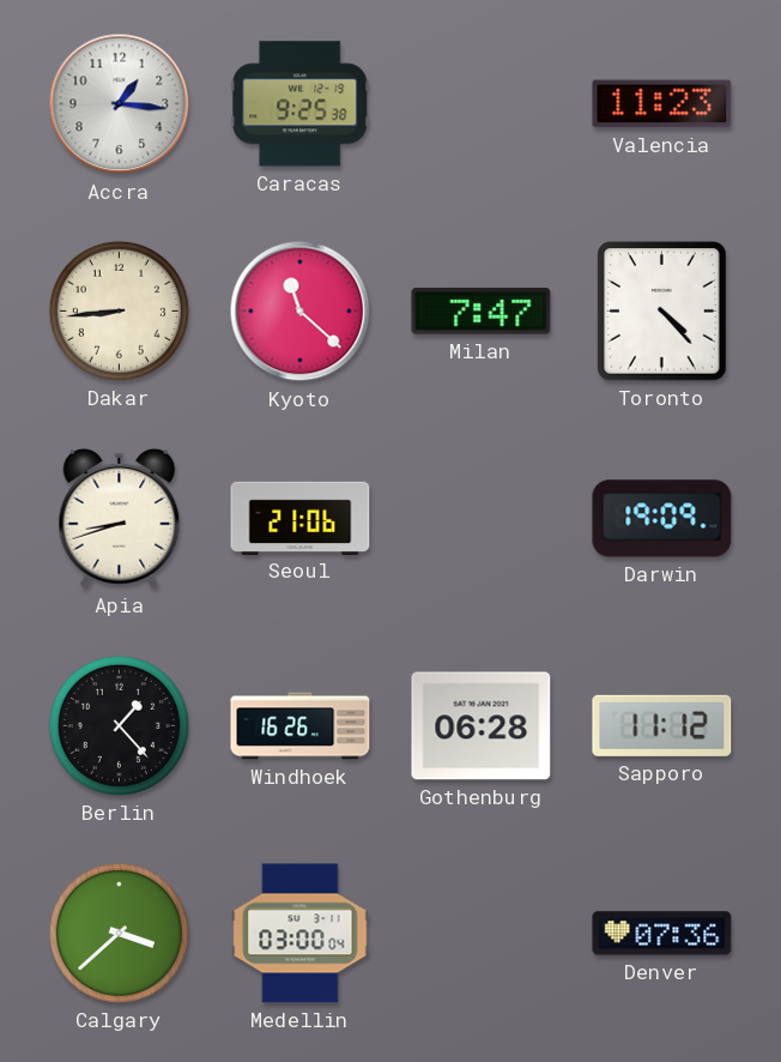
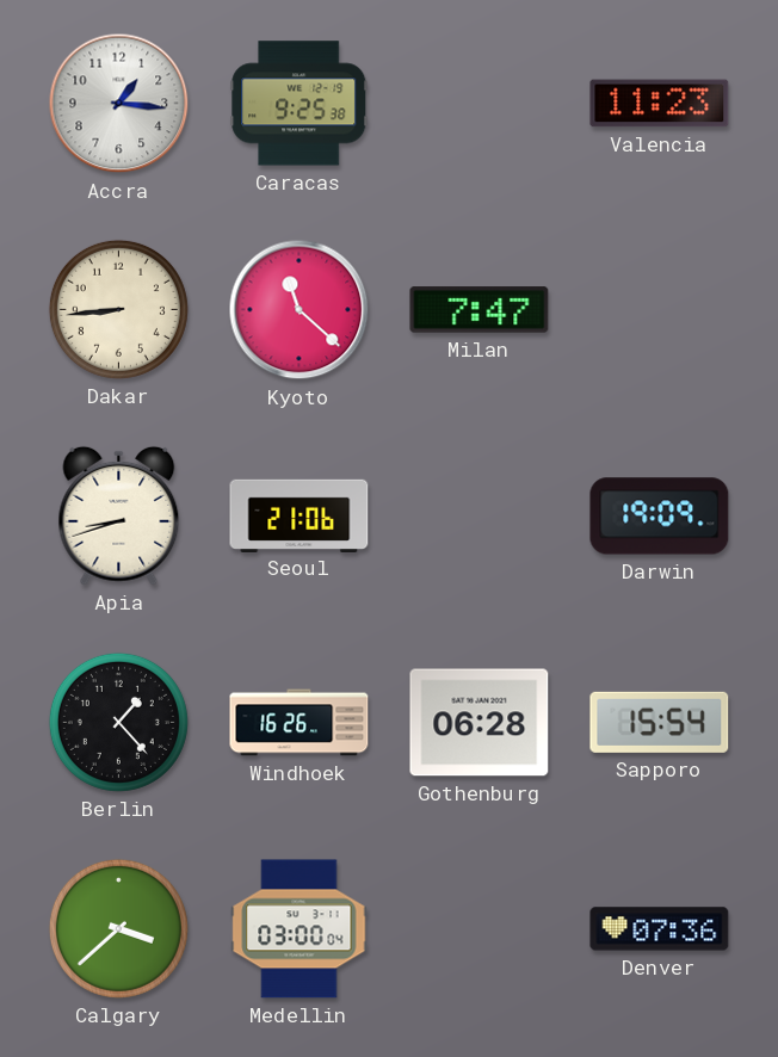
Toronto: 4:23 -> none
Sapporo: 11:12 -> 15:54
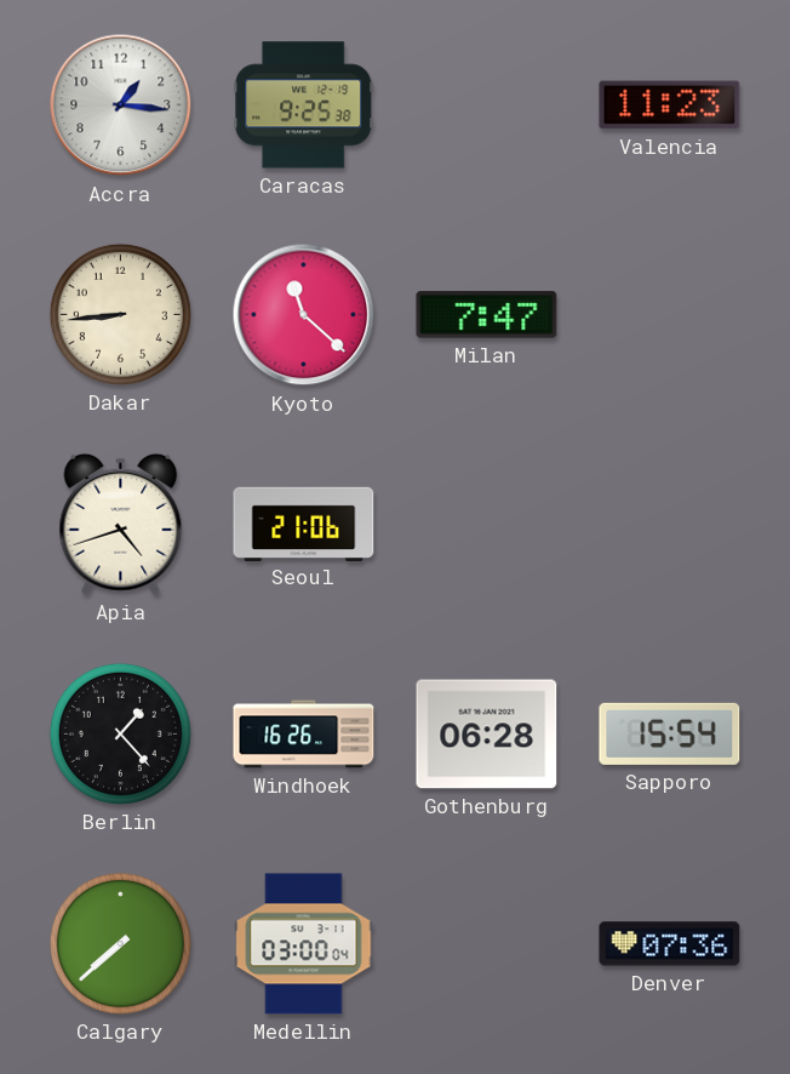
Apia: 8:42 -> 4:42
Darwin: 19:09 -> none
Calgary: 3:38 -> 7:38
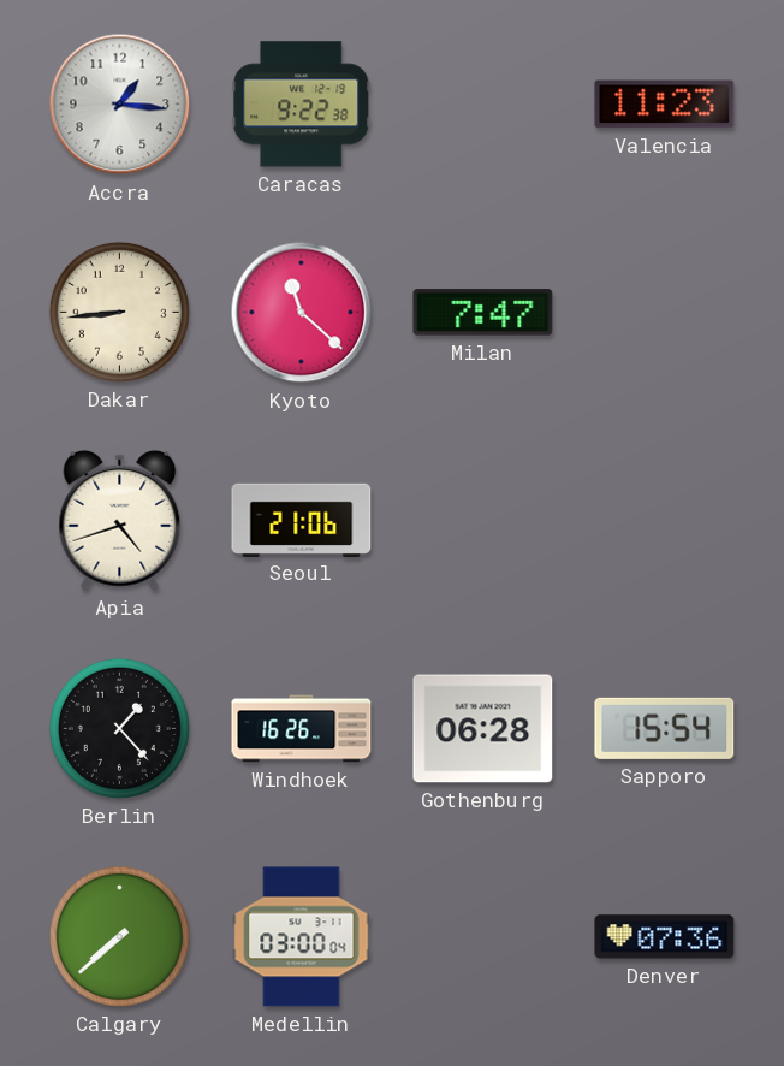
Caracas: 9:25 -> 9:22
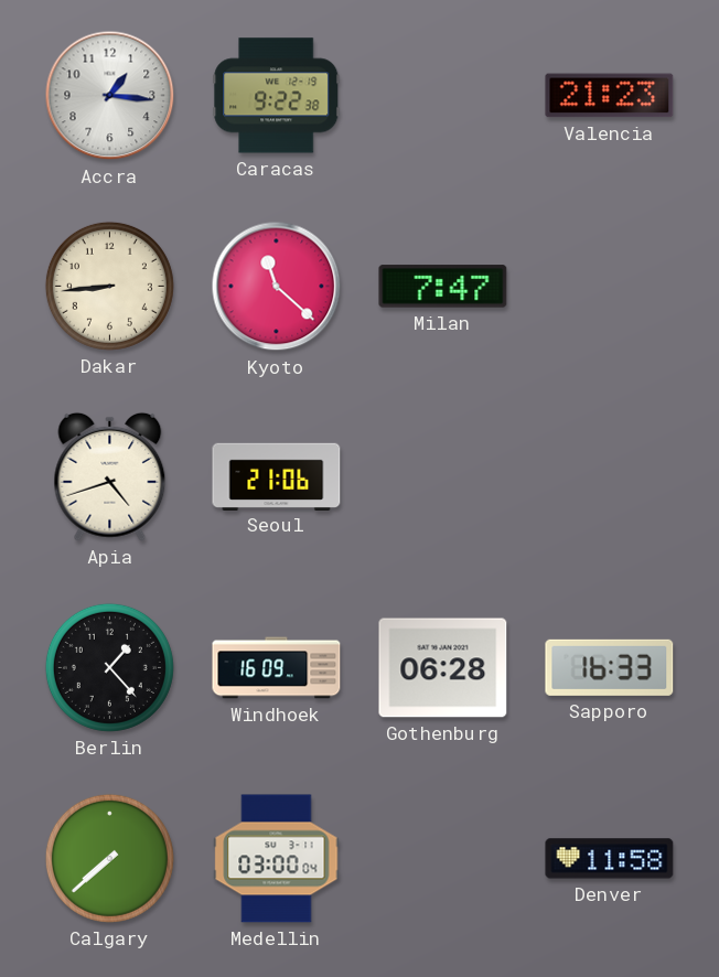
Valencia: 11:23 -> 21:23
Windhoek: 16:26 -> 16:09
Sapporo: 15:54 -> 16:33
Denver: 07:36 -> 11:58
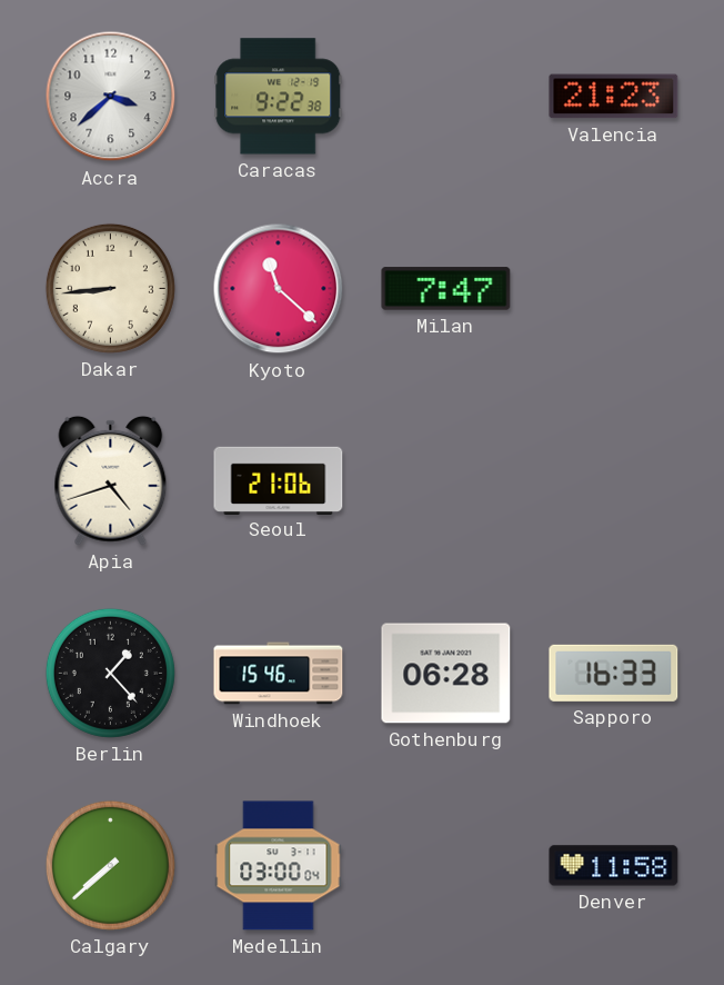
Accra: 1:16 -> 3:38
Windhoek: 16:09 -> 15:46
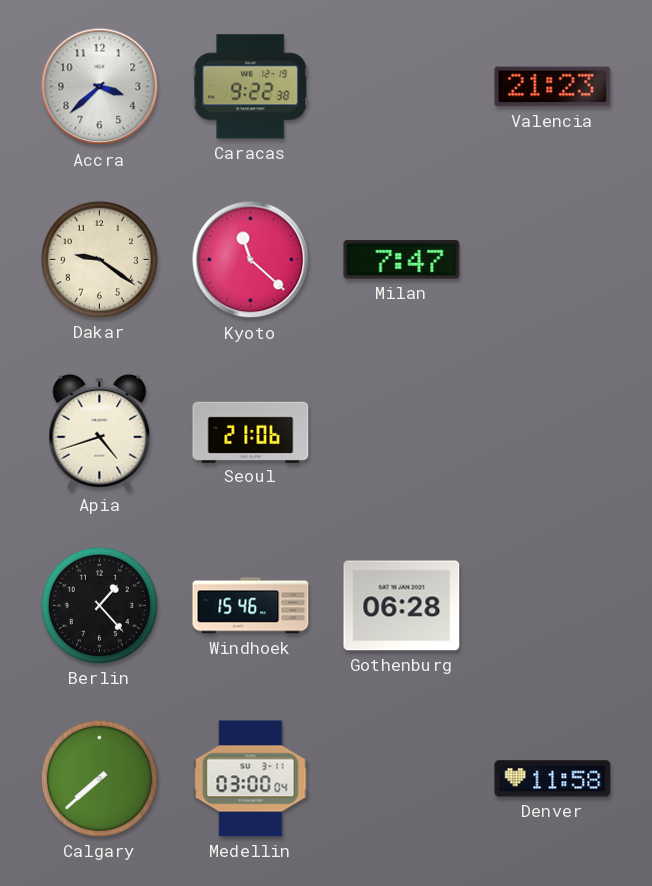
Dakar: 8:44 -> 9:21
Sapporo: 16:33 -> none
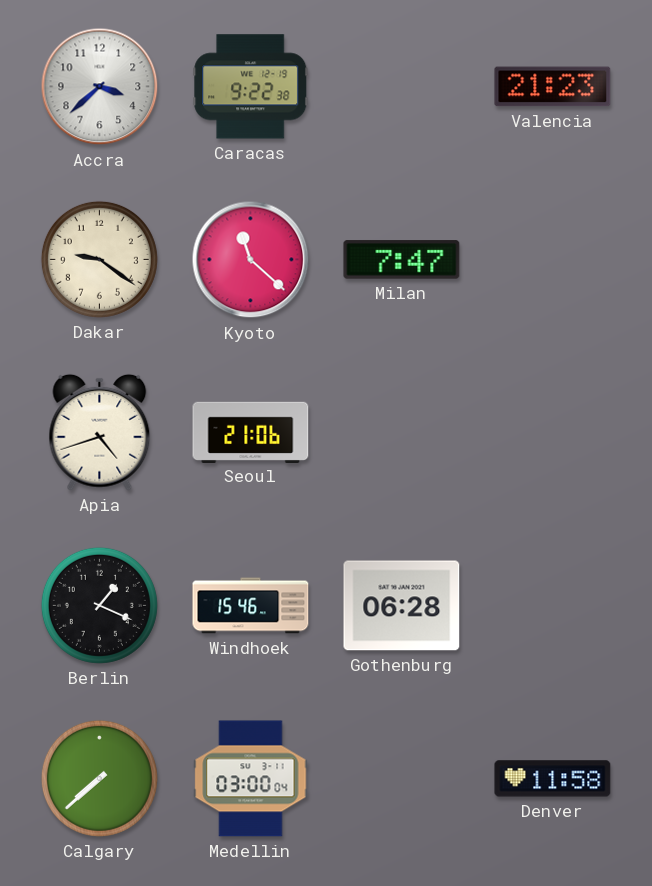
Berlin: 1:23 -> 1:19
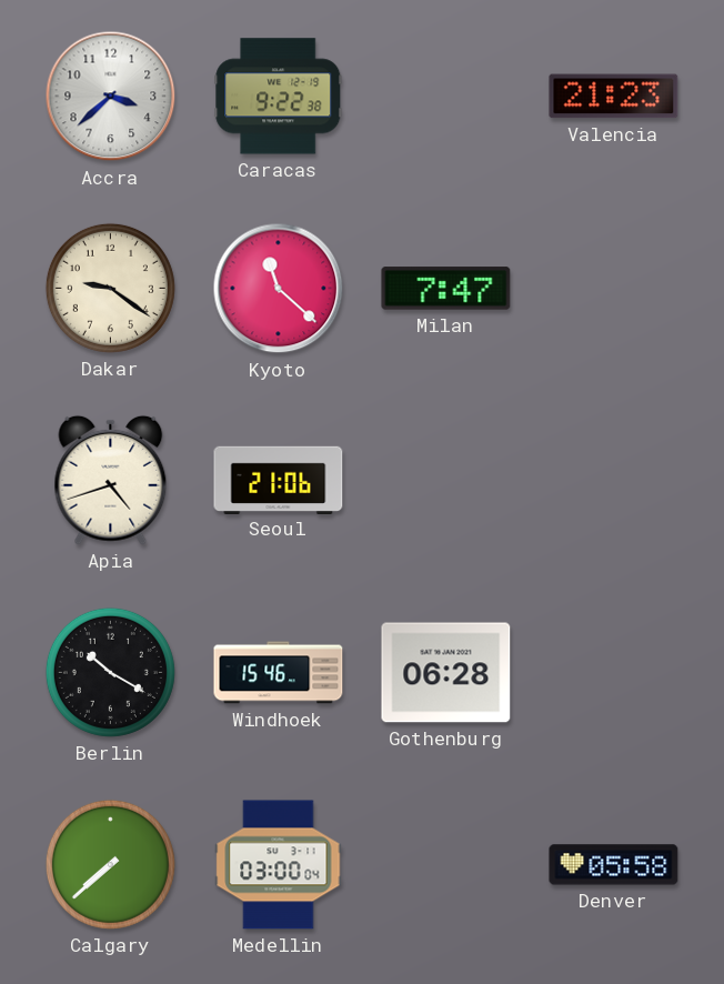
Berlin: 1:19 -> 10:20
Denver: 11:58 -> 05:58
